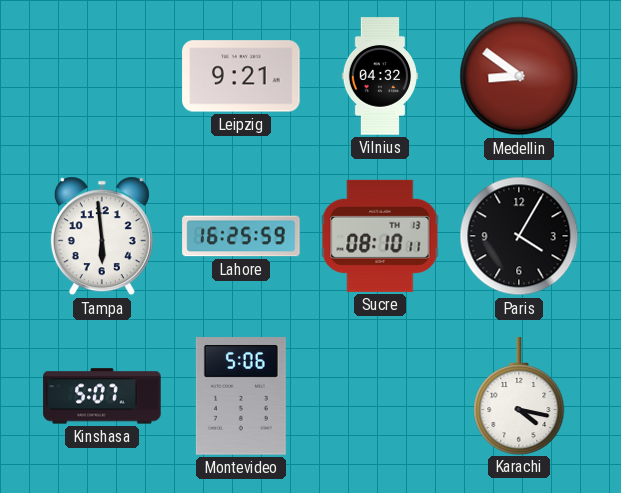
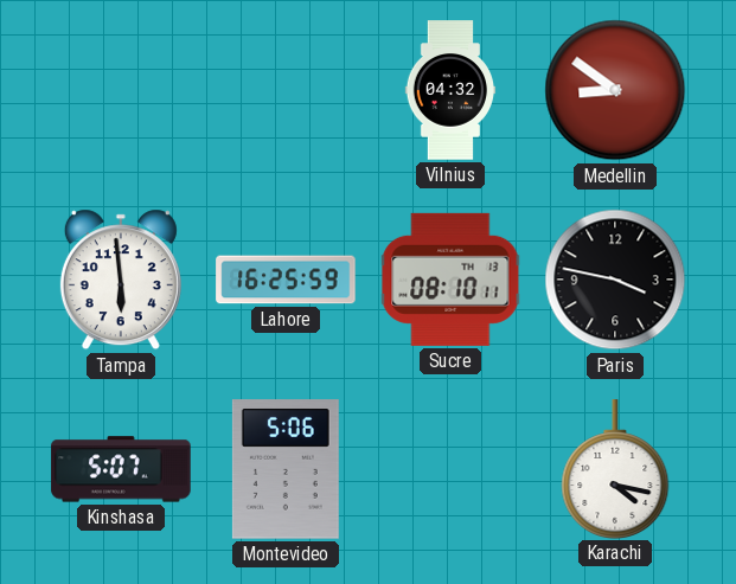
Leipzig: 9:21 -> none
Paris: 4:05 -> 3:47
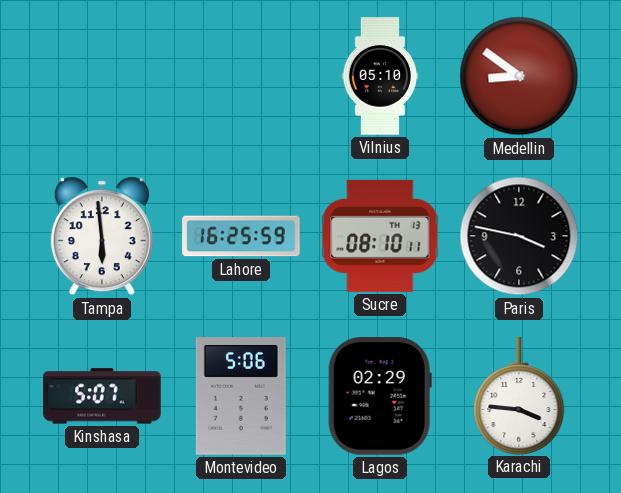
Vilnius: 04:32 -> 05:10
Lagos: none -> 02:29
Karachi: 4:17 -> 3:46
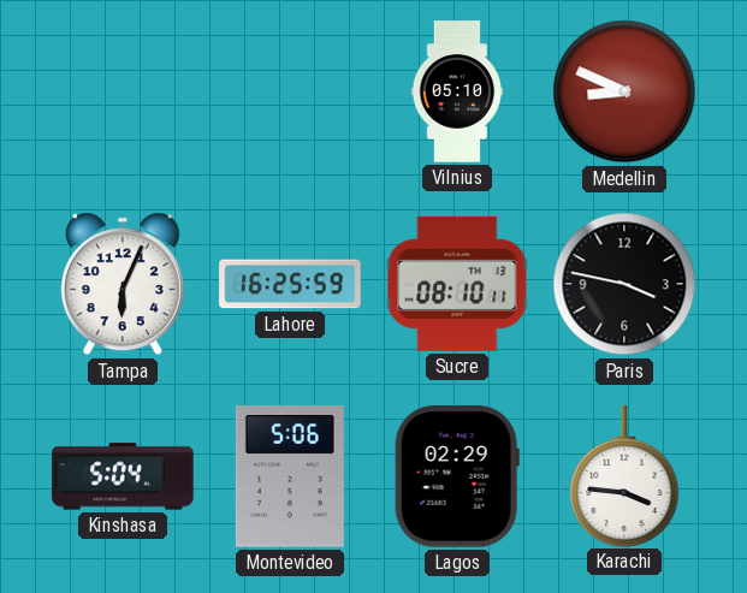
Medellin: 8:51 -> 8:49
Tampa: 5:59 -> 6:04
Kinshasa: 5:07 -> 5:04
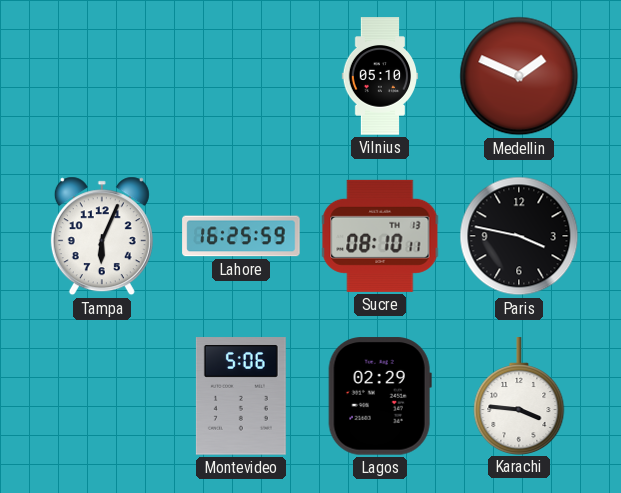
Medellin: 8:49 -> 1:49
Kinshasa: 5:04 -> none
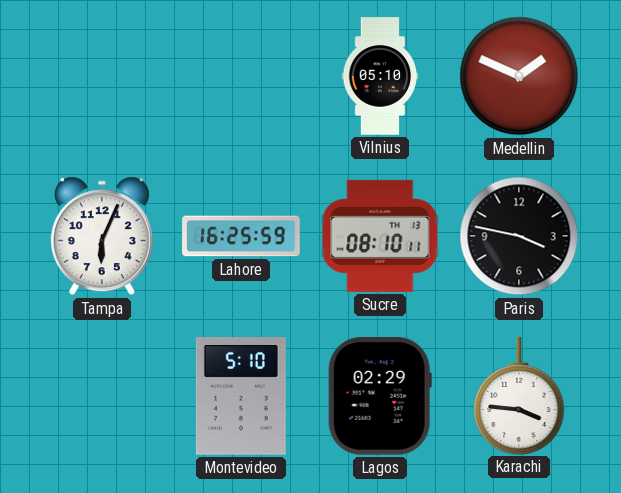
Montevideo: 5:06 -> 5:10
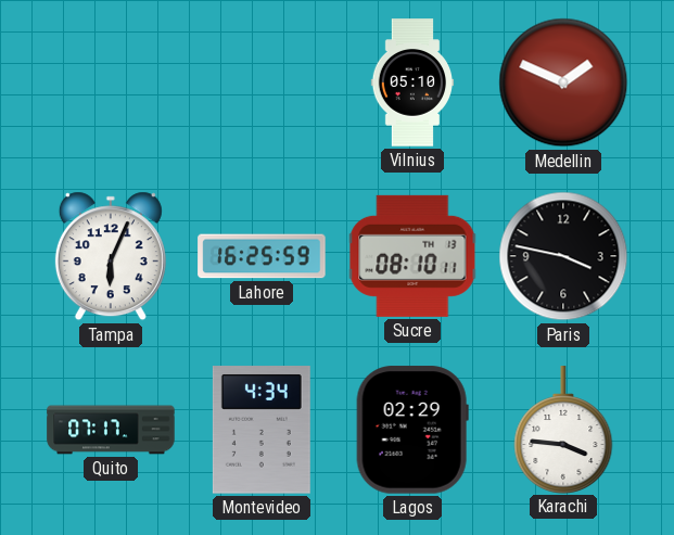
Quito: none -> 07:17
Montevideo: 5:10 -> 4:34
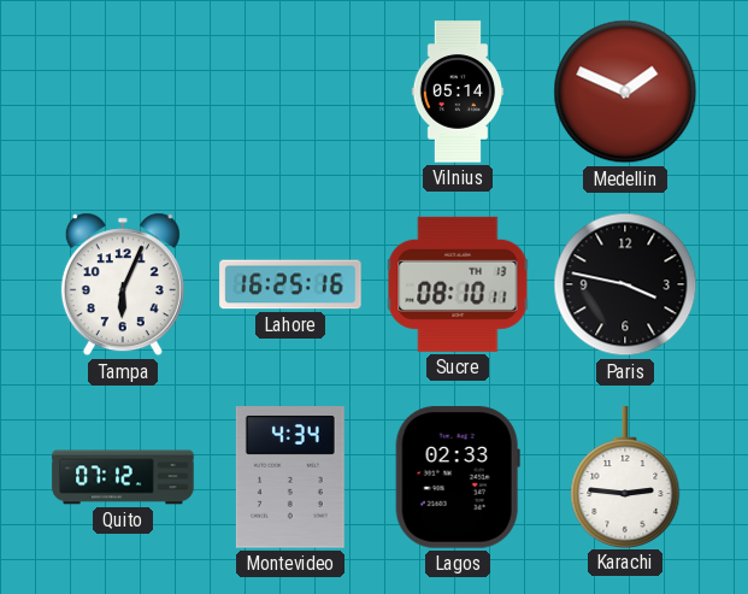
Vilnius: 05:10 -> 05:14
Lahore: 16:25:59 -> 16:25:16
Quito: 07:17 -> 07:12
Lagos: 02:29 -> 02:33
Karachi: 3:46 -> 2:46
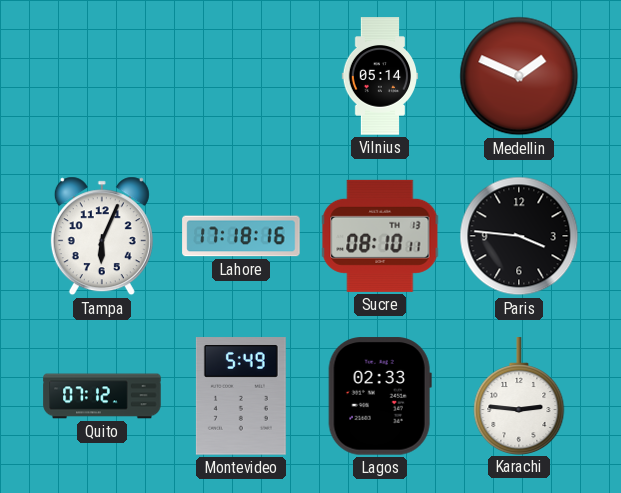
Lahore: 16:25 -> 17:18
Paris: 3:47 -> 3:46
Montevideo: 4:34 -> 5:49
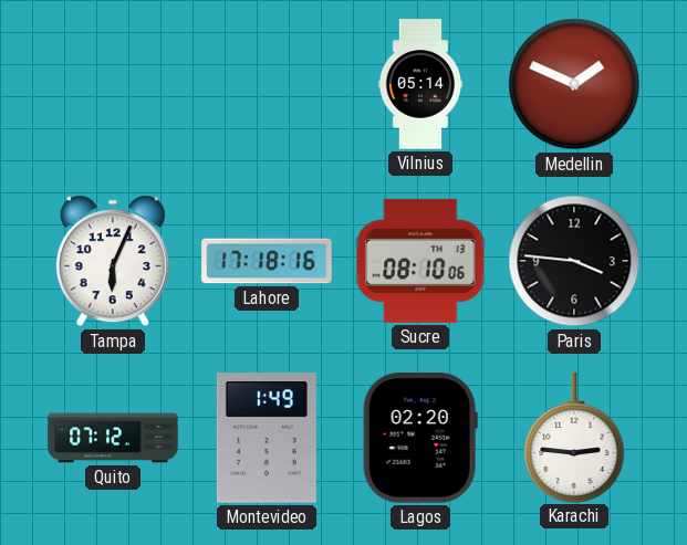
Sucre: 08:10:11 -> 08:10:06
Montevideo: 5:49 -> 1:49
Lagos: 02:33 -> 02:20
